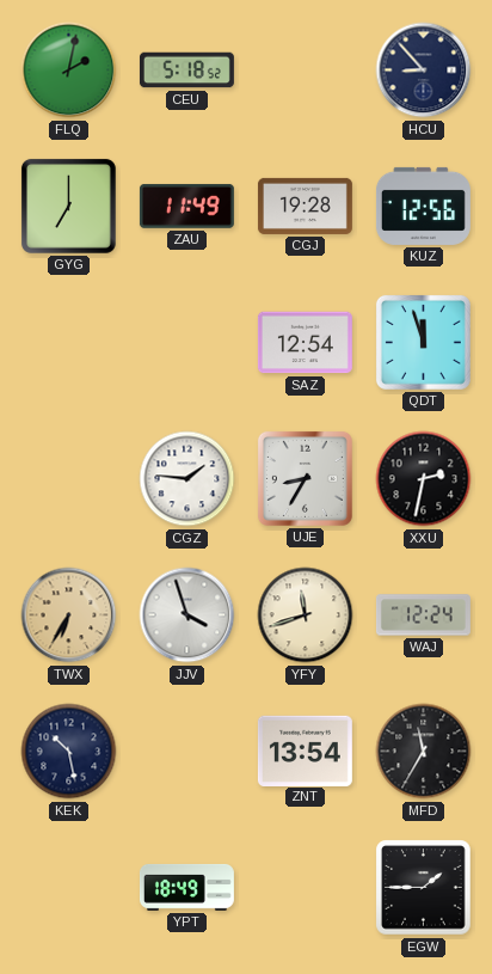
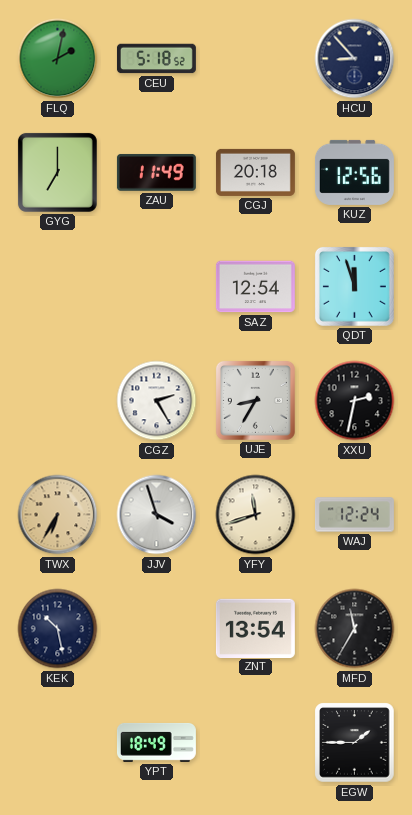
CGJ: 19:28 -> 20:18
CGZ: 1:46 -> 2:25
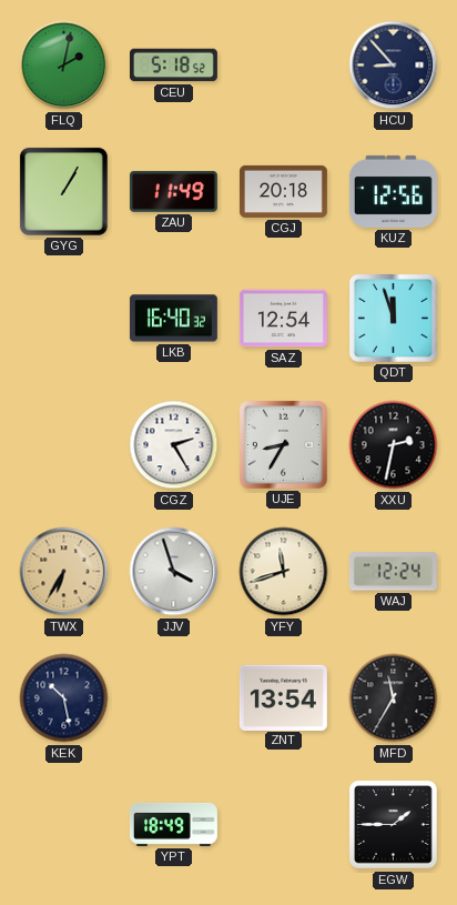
GYG: 7:00 -> 1:05
LKB: none -> 16:40
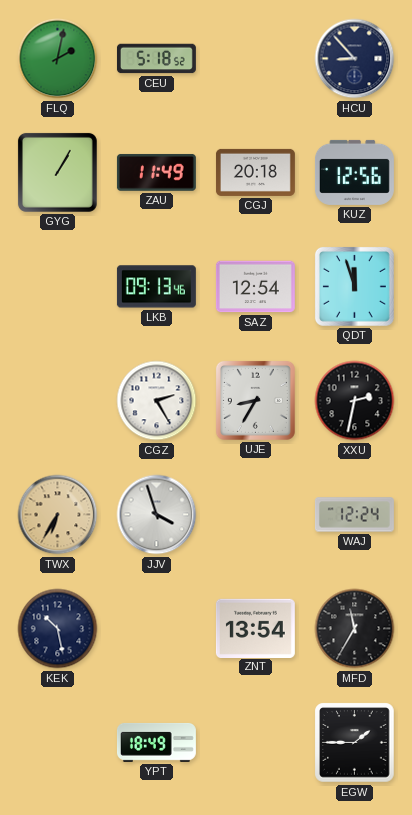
LKB: 16:40 -> 09:13
YFY: 11:42 -> none
